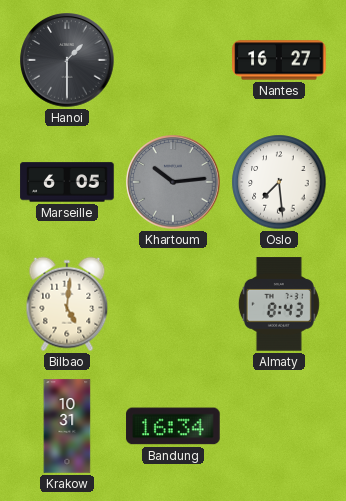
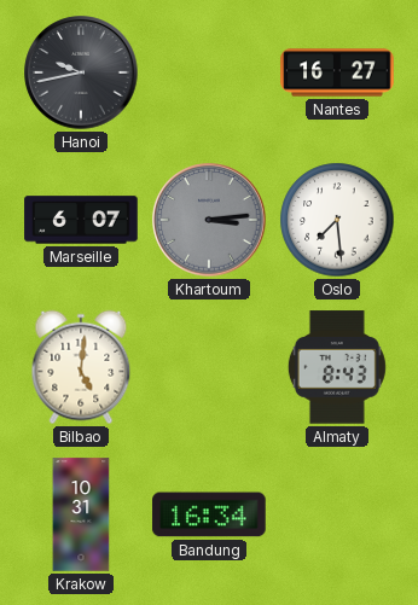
Hanoi: 1:30 -> 9:43
Marseille: 6:05 -> 6:07
Khartoum: 10:14 -> 3:14
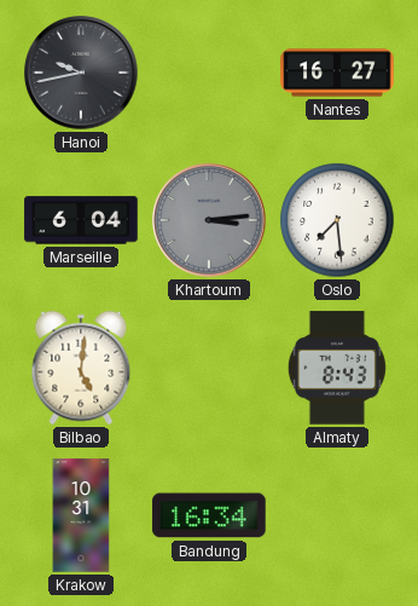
Marseille: 6:07 -> 6:04
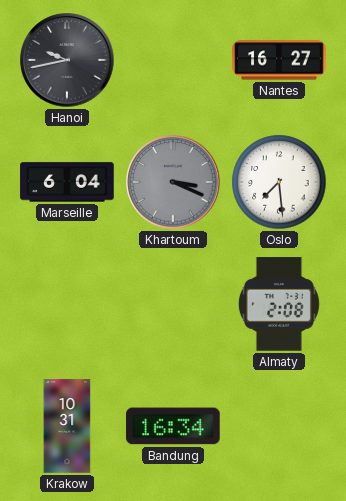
Khartoum: 3:14 -> 3:19
Bilbao: 5:01 -> none
Almaty: 8:43 -> 2:08
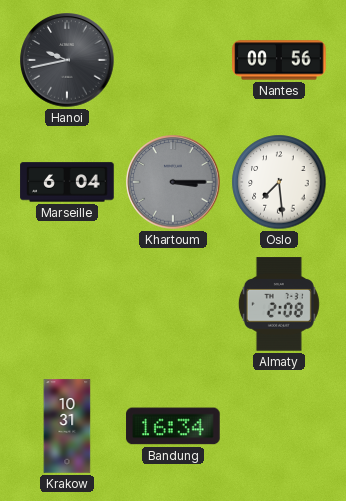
Nantes: 16:27 -> 00:56
Khartoum: 3:19 -> 3:15
